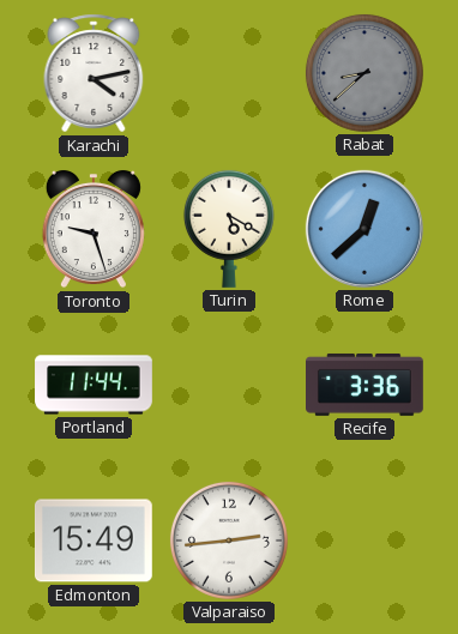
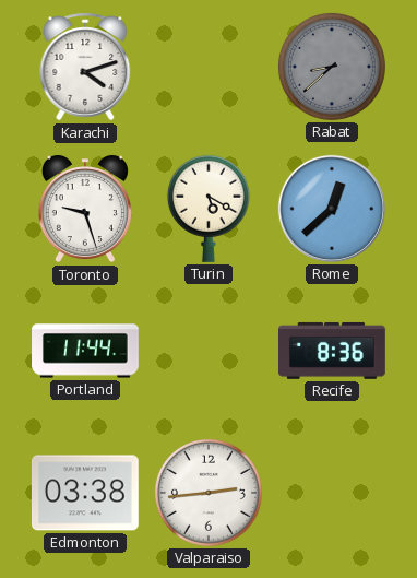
Karachi: 4:13 -> 4:12
Recife: 3:36 -> 8:36
Edmonton: 15:49 -> 03:38
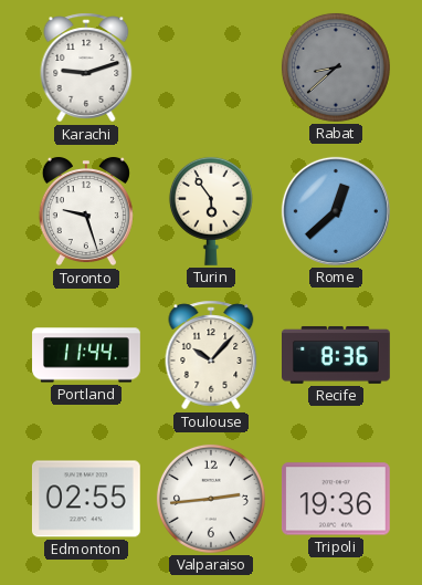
Karachi: 4:12 -> 9:12
Turin: 5:20 -> 5:54
Toulouse: none -> 10:07
Edmonton: 03:38 -> 02:55
Tripoli: none -> 19:36
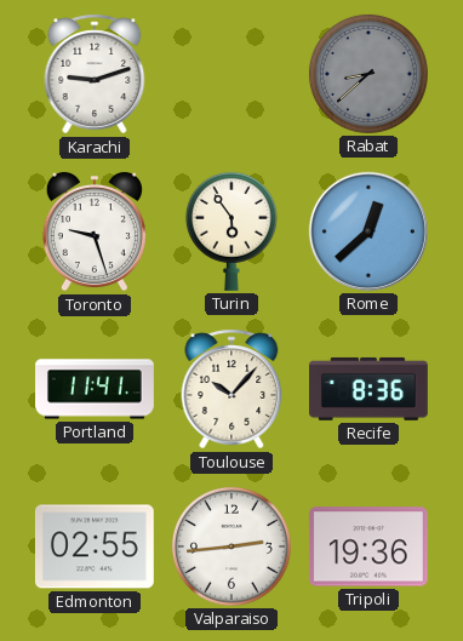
Portland: 11:44 -> 11:41
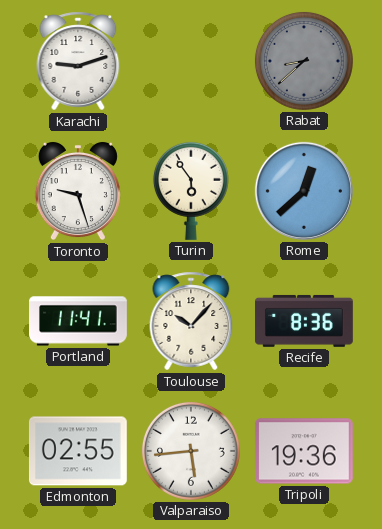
Valparaiso: 2:44 -> 5:44
